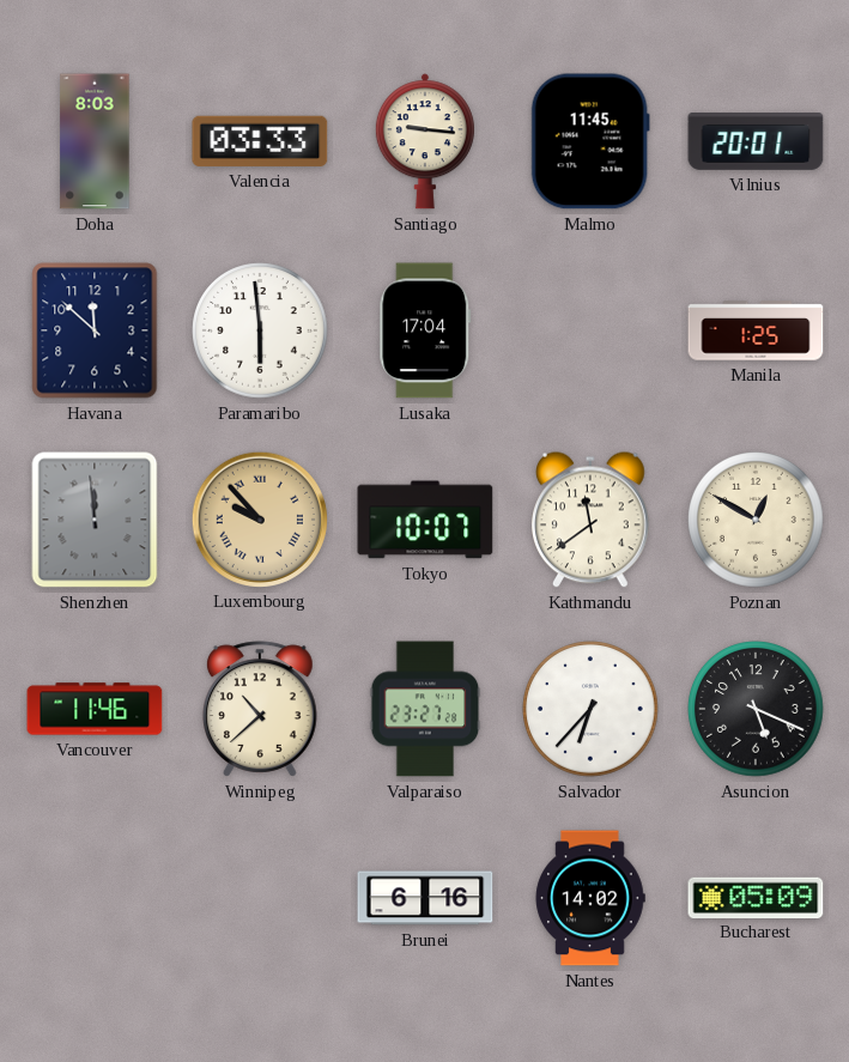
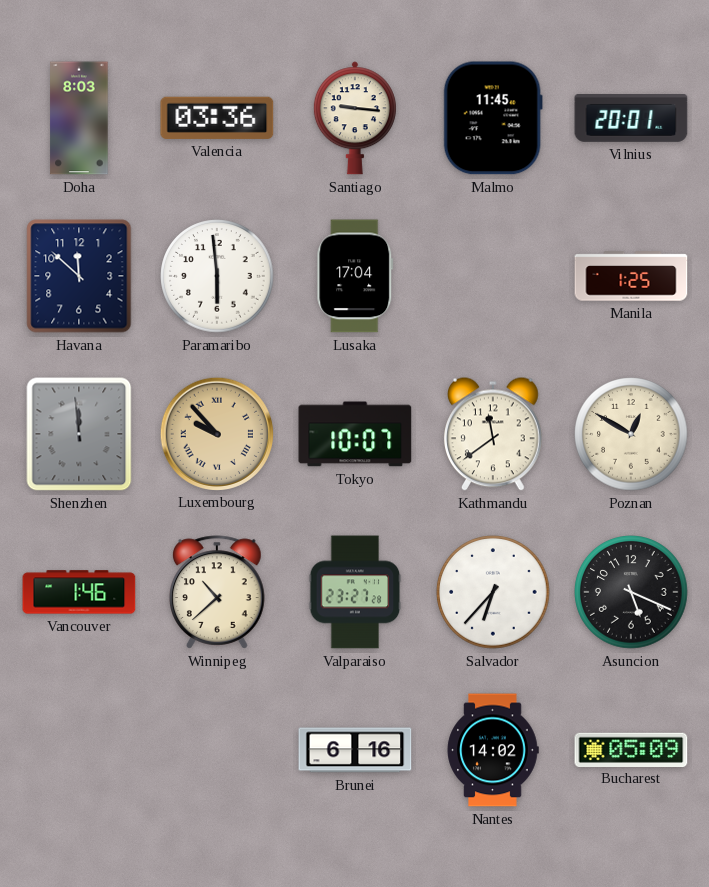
Valencia: 03:33 -> 03:36
Vancouver: 11:46 -> 1:46
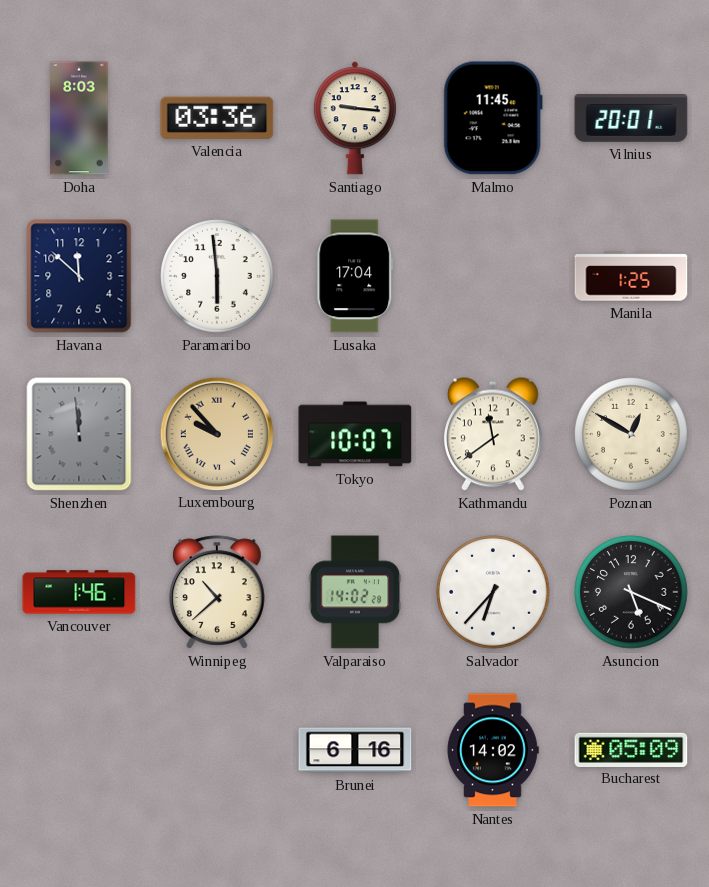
Valparaiso: 23:27 -> 14:02
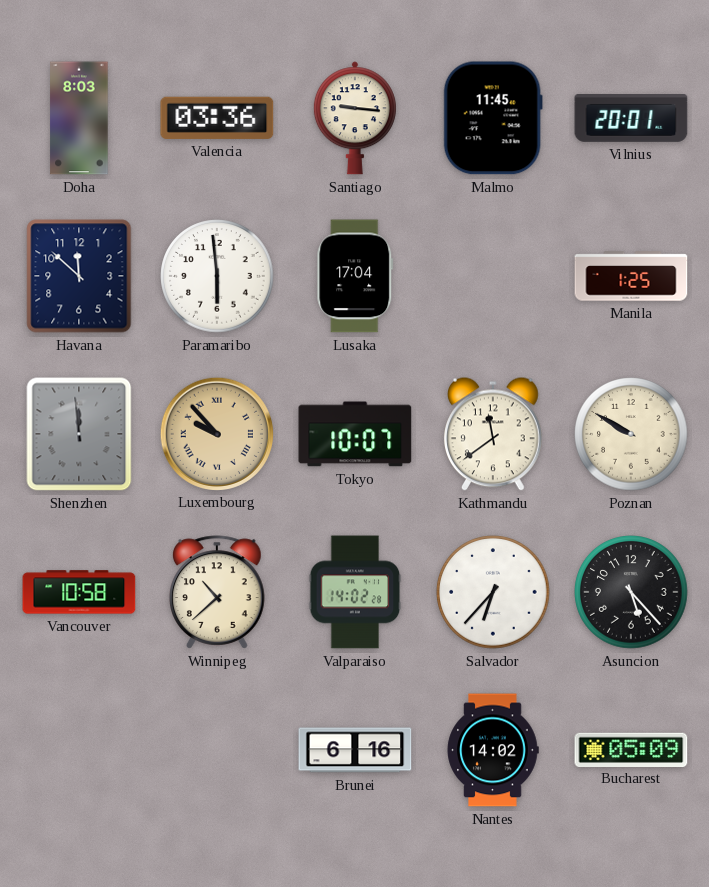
Poznan: 12:50 -> 9:50
Vancouver: 1:46 -> 10:58
Asuncion: 5:19 -> 5:23
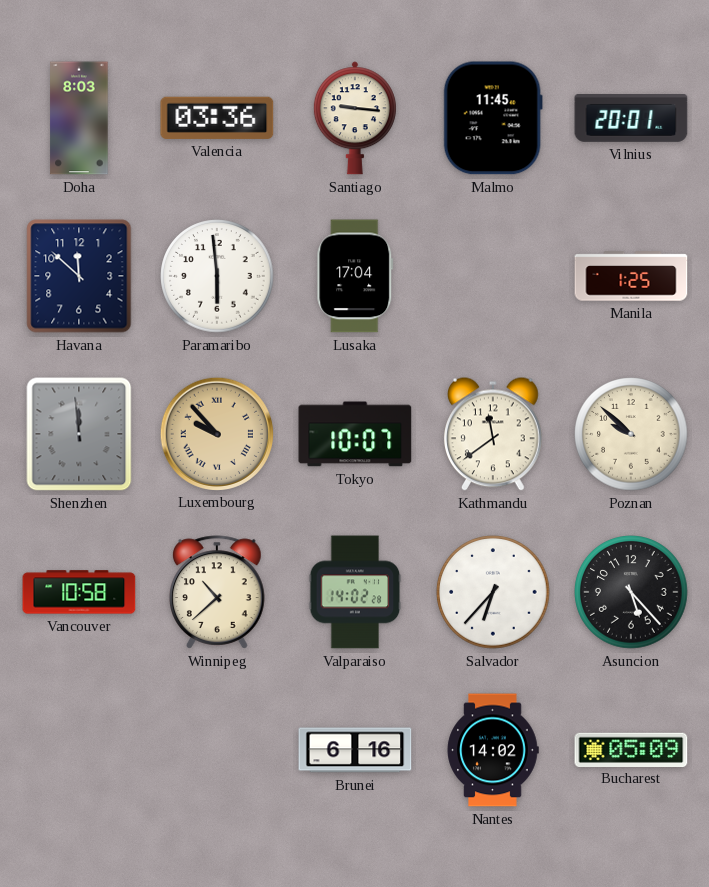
Poznan: 9:50 -> 9:52
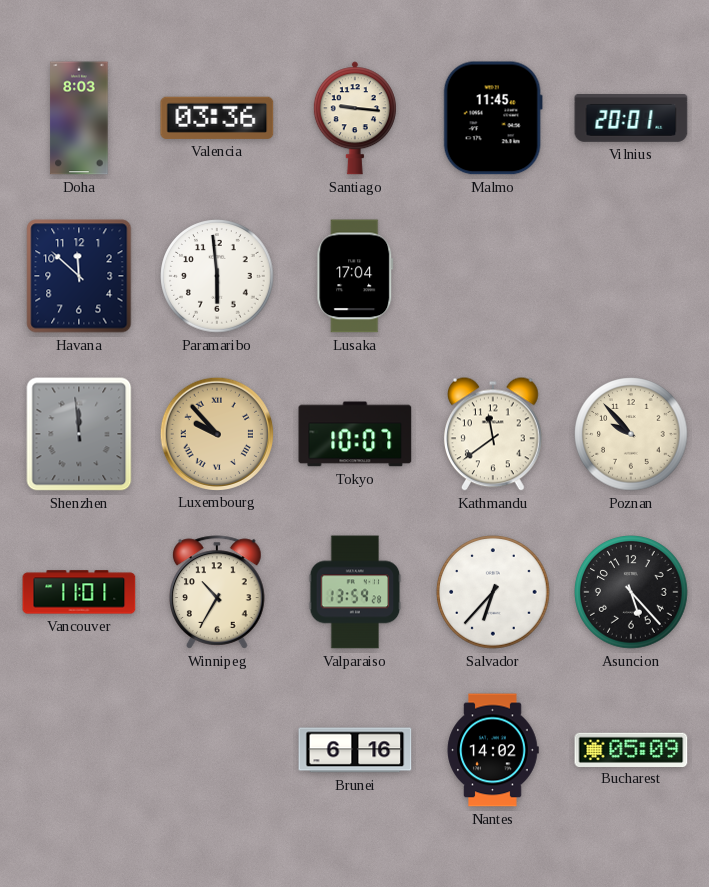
Manila: 1:25 -> none
Poznan: 9:52 -> 9:53
Vancouver: 10:58 -> 11:01
Winnipeg: 10:38 -> 10:35
Valparaiso: 14:02 -> 13:59
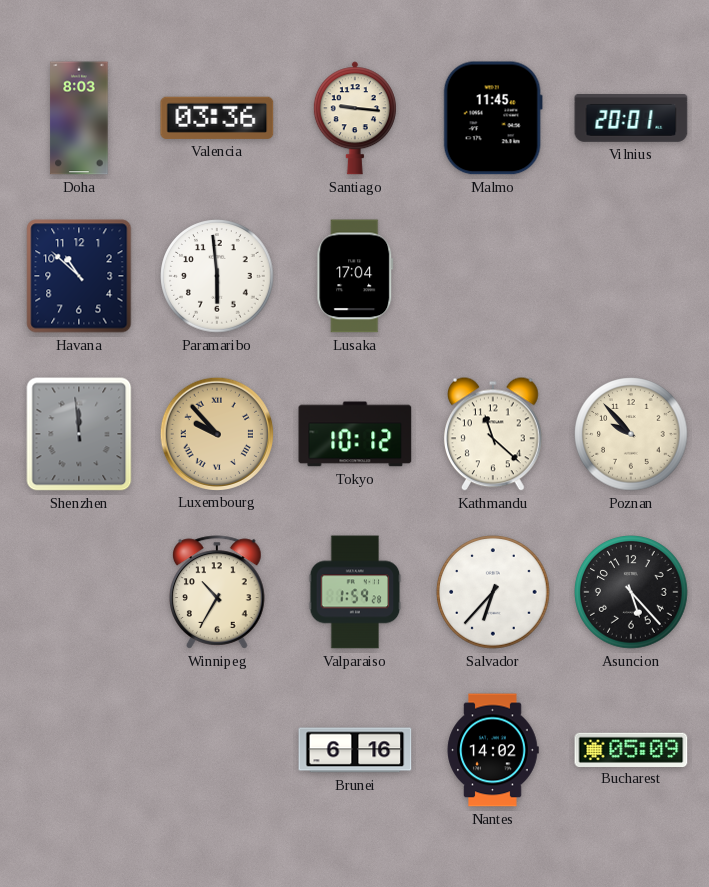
Havana: 11:52 -> 10:52
Tokyo: 10:07 -> 10:12
Kathmandu: 11:39 -> 11:22
Vancouver: 11:01 -> none
Valparaiso: 13:59 -> 1:59
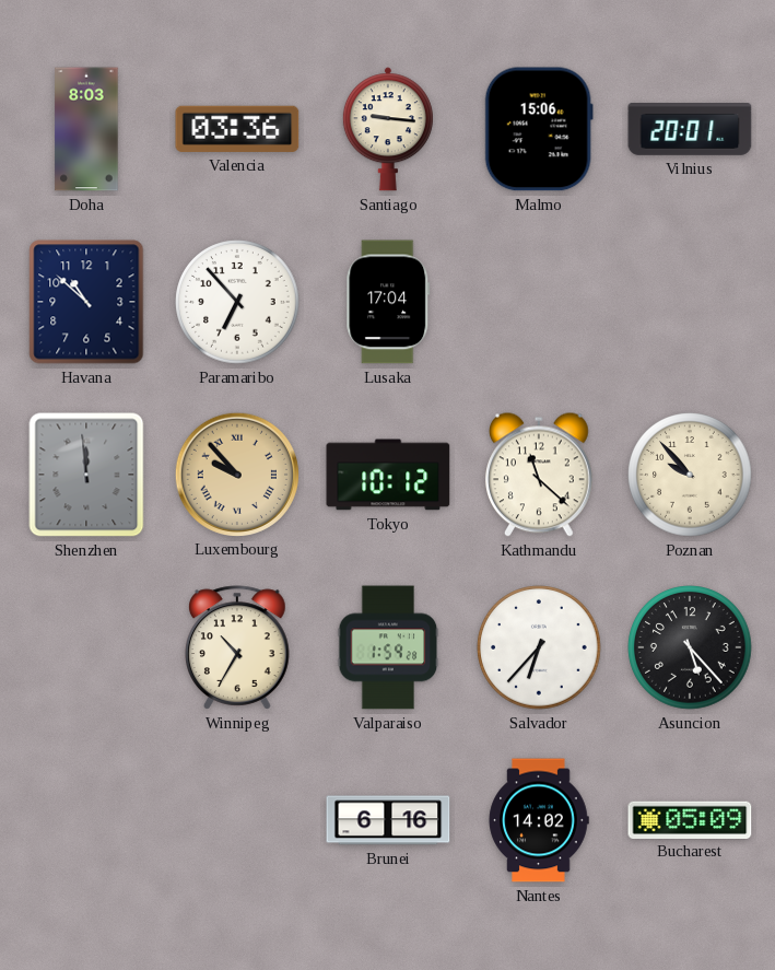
Malmo: 11:45 -> 15:06
Paramaribo: 5:59 -> 6:53
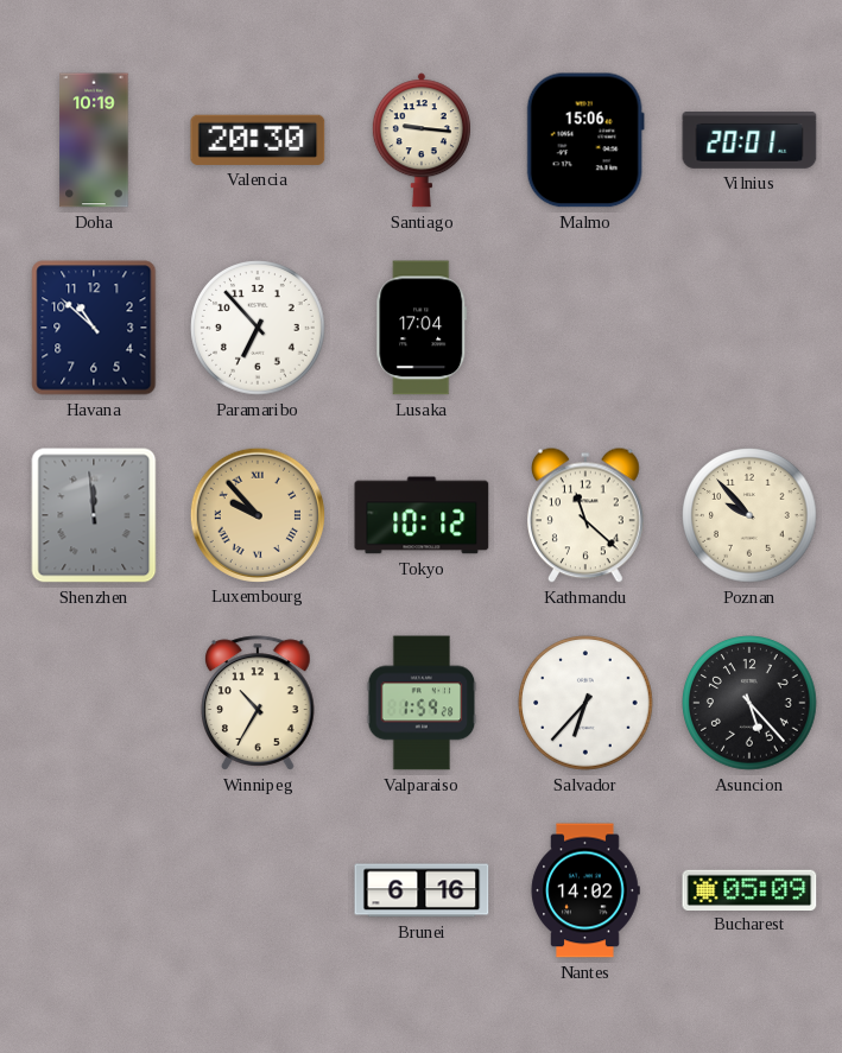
Doha: 8:03 -> 10:19
Valencia: 03:36 -> 20:30
